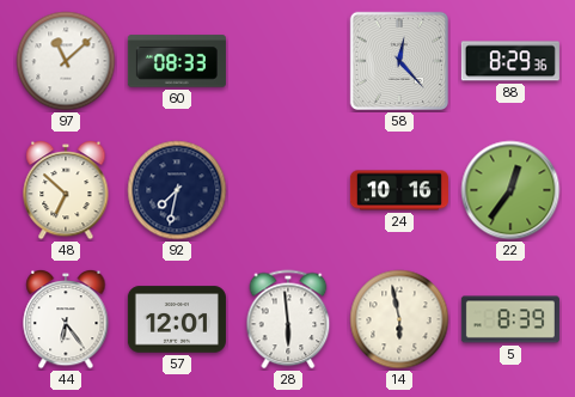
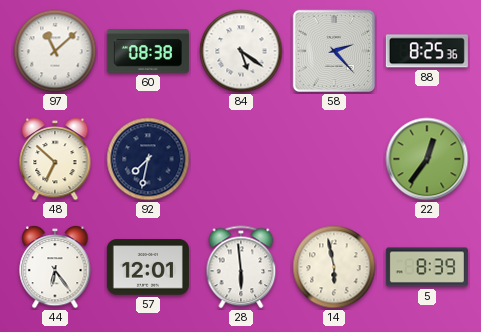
60: 08:33 -> 08:38
84: none -> 5:21
58: 12:23 -> 2:23
88: 8:29 -> 8:25
24: 10:16 -> none
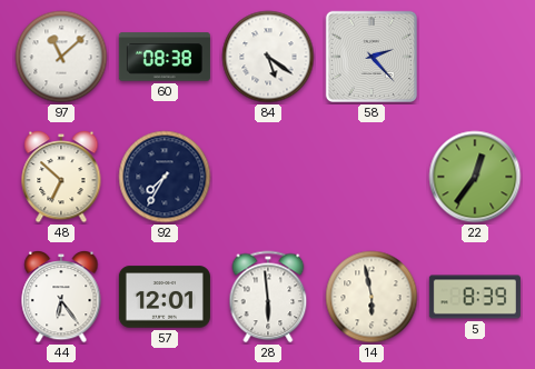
88: 8:25 -> none
92: 7:32 -> 7:35
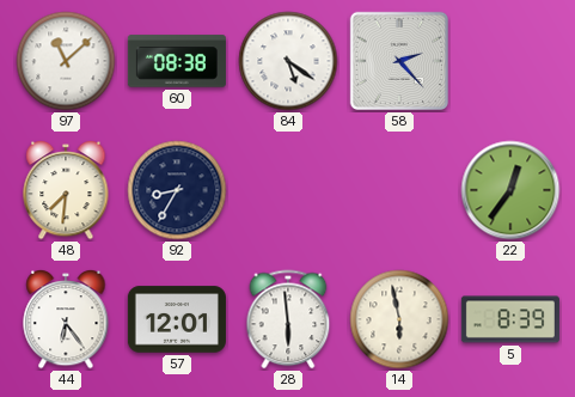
48: 6:52 -> 7:31
92: 7:35 -> 8:35
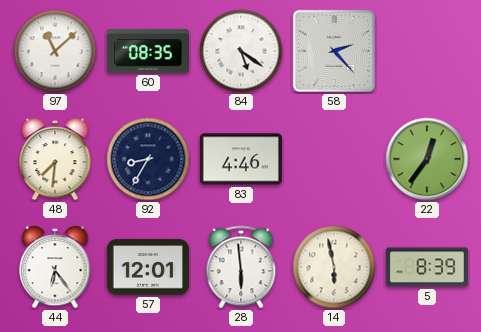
60: 08:38 -> 08:35
83: none -> 4:46
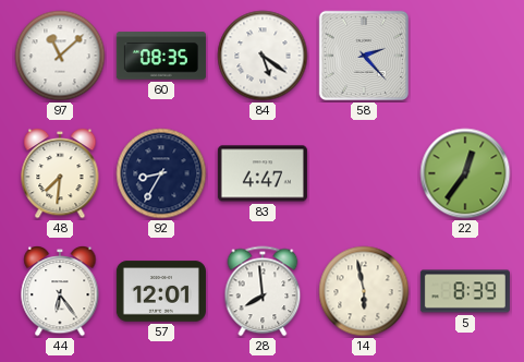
83: 4:46 -> 4:47
28: 5:59 -> 7:59
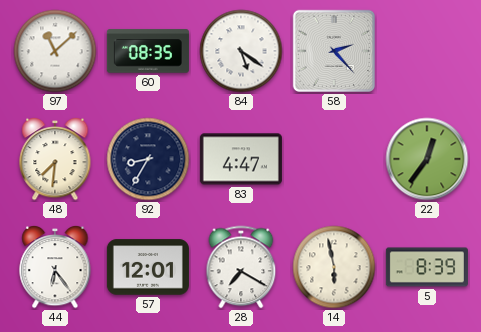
28: 7:59 -> 7:20
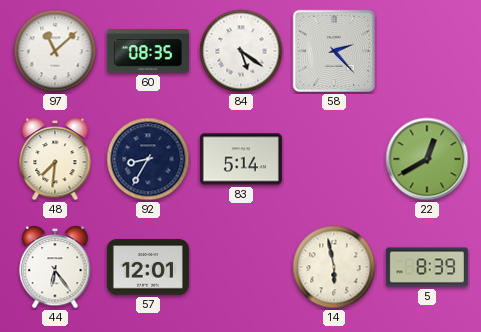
83: 4:47 -> 5:14
22: 12:36 -> 12:40
28: 7:20 -> none
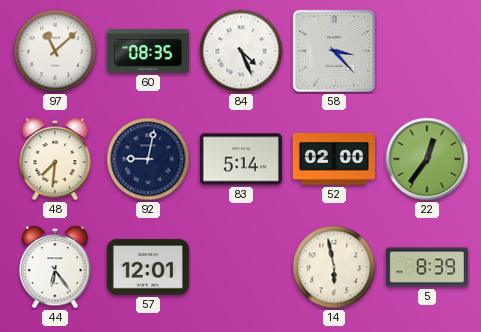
84: 5:21 -> 4:26
58: 2:23 -> 3:23
92: 8:35 -> 9:02
52: none -> 02:00
22: 12:40 -> 12:36
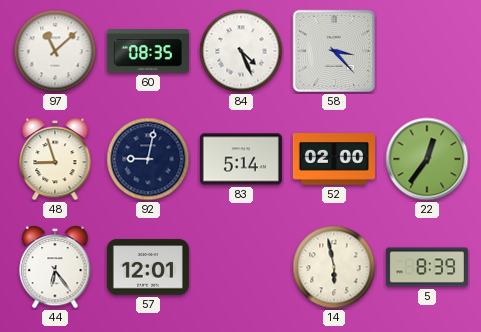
48: 7:31 -> 8:57
